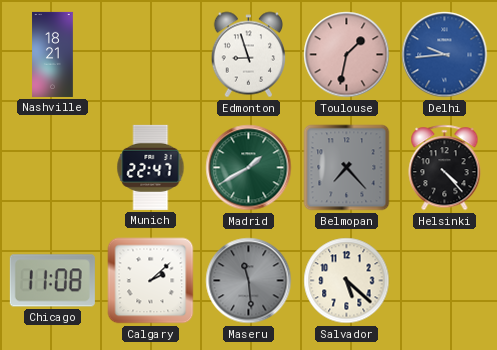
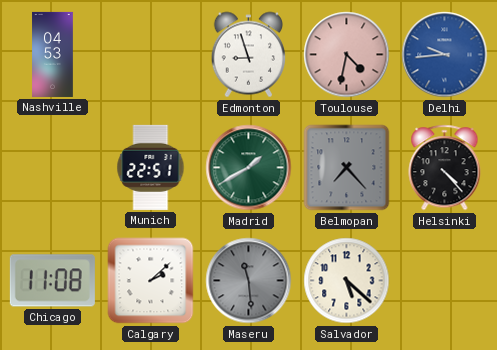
Nashville: 18:21 -> 04:53
Toulouse: 1:32 -> 4:32
Munich: 22:47 -> 22:51
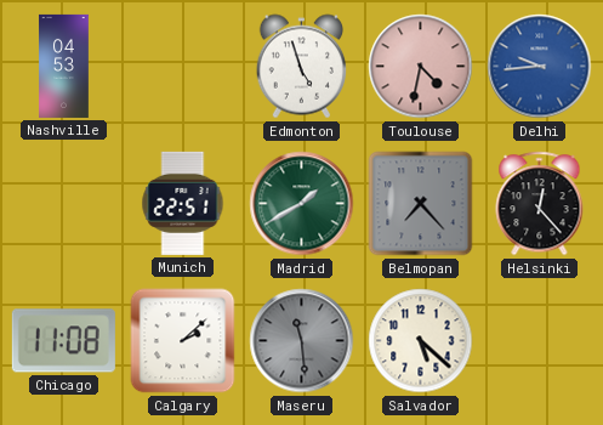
Edmonton: 8:57 -> 4:57
Helsinki: 4:23 -> 12:23
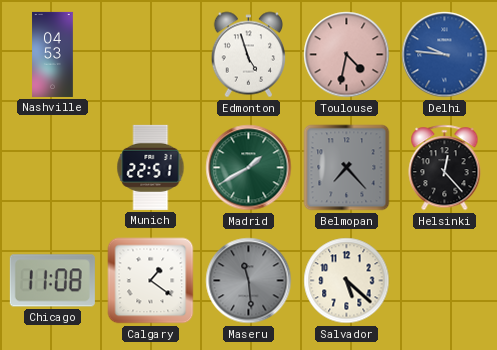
Delhi: 9:44 -> 9:46
Calgary: 2:08 -> 1:21
